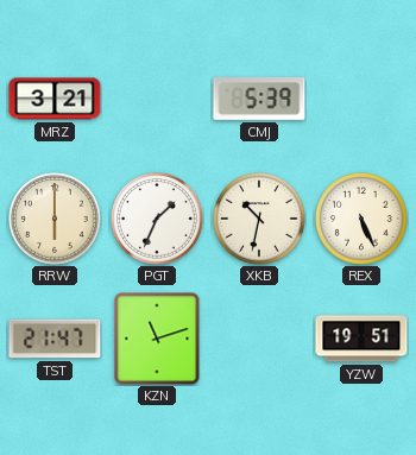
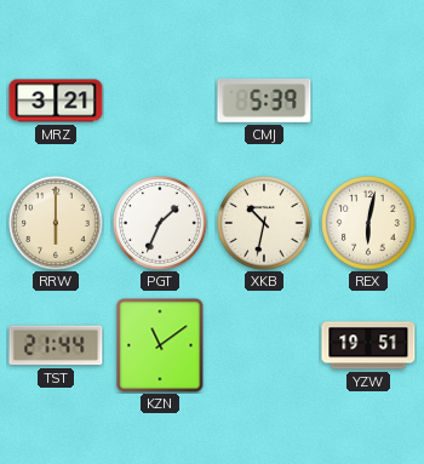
REX: 5:26 -> 6:02
TST: 21:47 -> 21:44
KZN: 11:12 -> 11:09
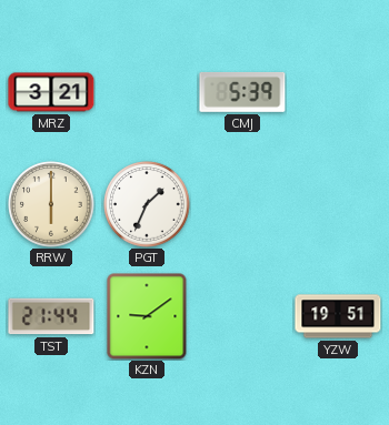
XKB: 10:32 -> none
REX: 6:02 -> none
KZN: 11:09 -> 9:09
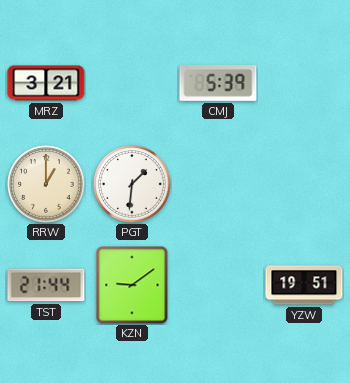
RRW: 6:00 -> 1:00
PGT: 1:34 -> 1:31
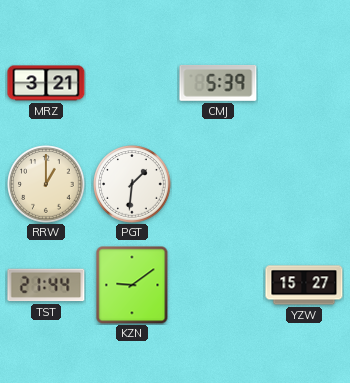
YZW: 19:51 -> 15:27
